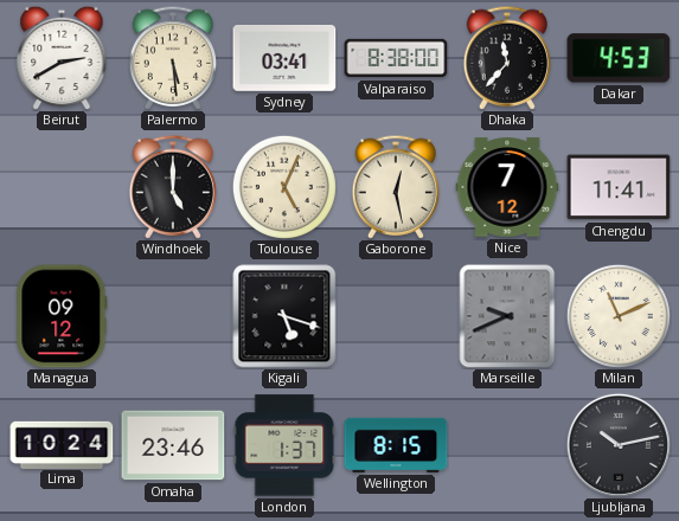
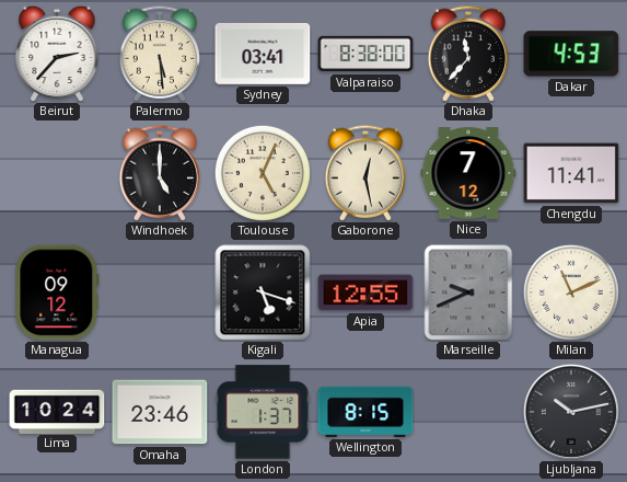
Beirut: 2:40 -> 2:37
Apia: none -> 12:55
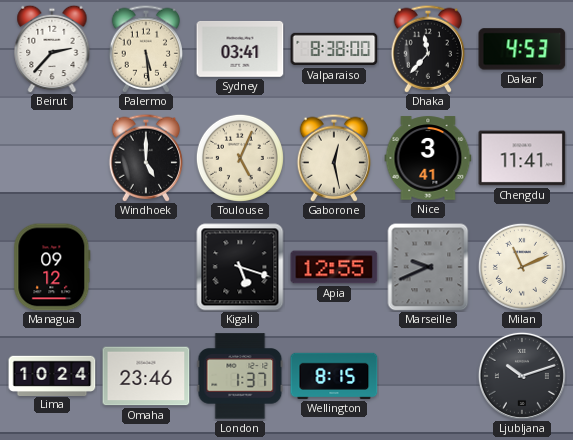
Nice: 7:12 -> 3:41
Ljubljana: 10:13 -> 10:12
